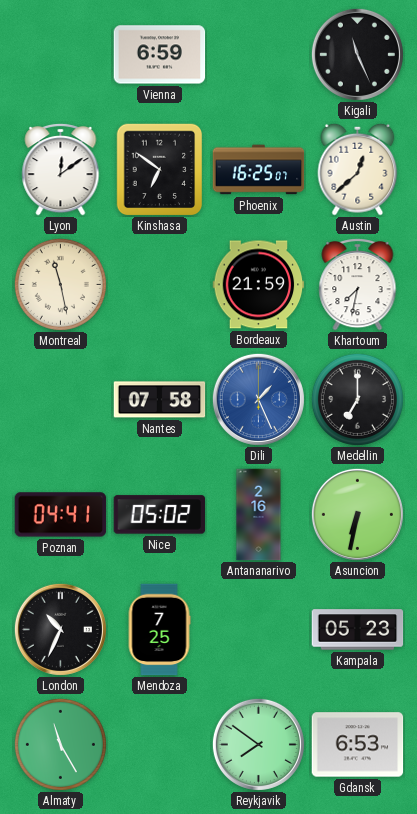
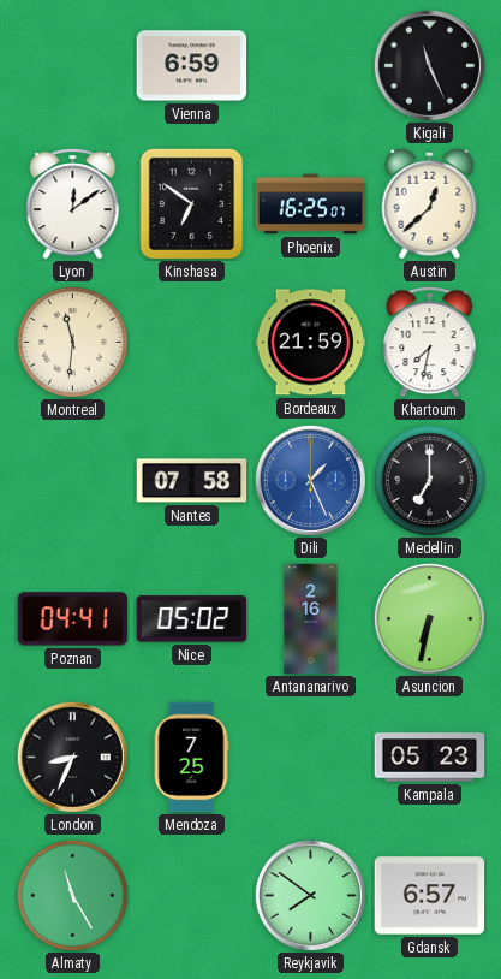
Montreal: 11:28 -> 11:31
London: 10:34 -> 8:34
Gdansk: 6:53 -> 6:57
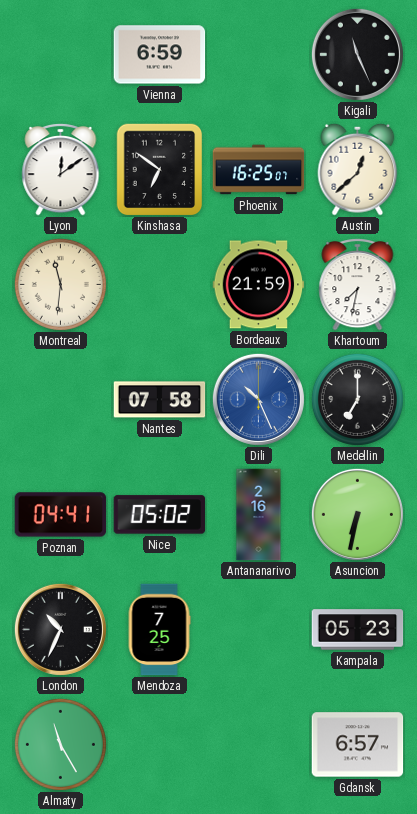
Dili: 1:26 -> 10:26
London: 8:34 -> 10:34
Reykjavik: 7:51 -> none
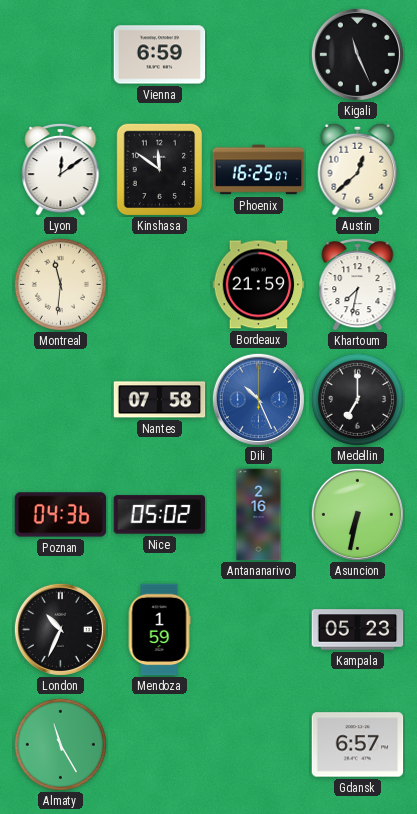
Kinshasa: 6:51 -> 11:51
Poznan: 04:41 -> 04:36
Mendoza: 7:25 -> 1:59
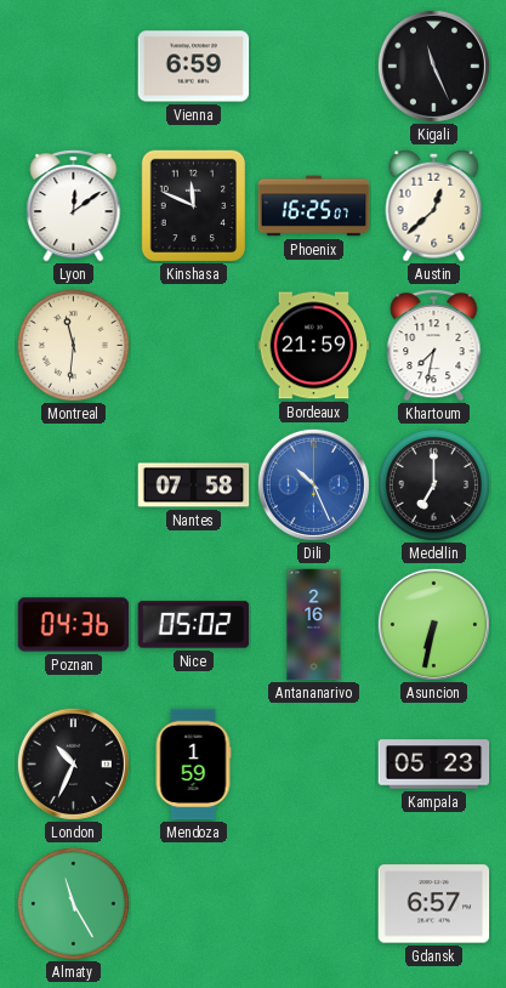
Kinshasa: 11:51 -> 11:49
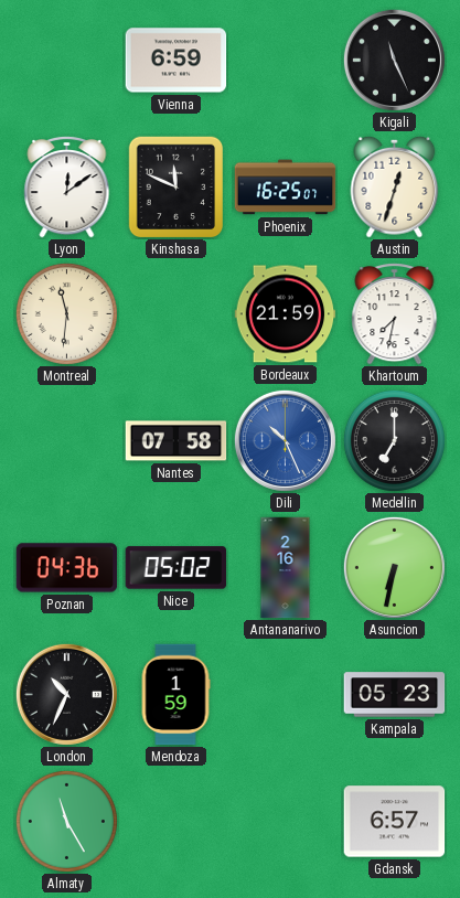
Austin: 12:38 -> 12:33
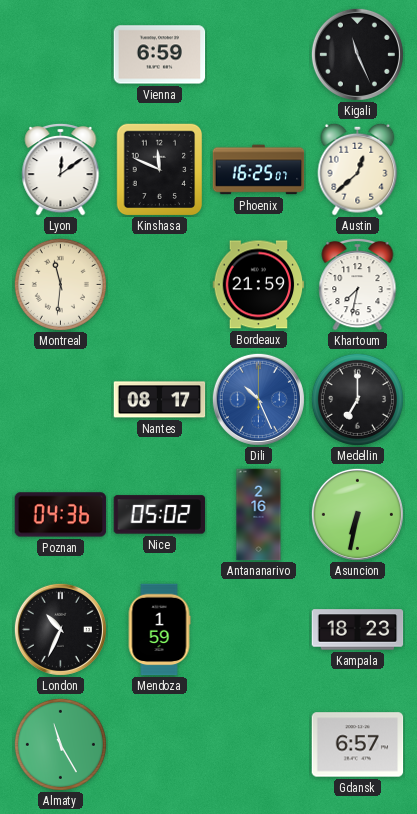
Austin: 12:33 -> 12:38
Nantes: 07:58 -> 08:17
Kampala: 05:23 -> 18:23
